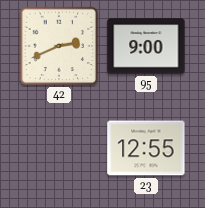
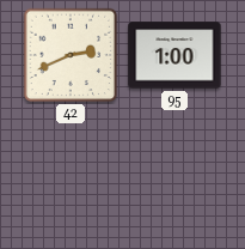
95: 9:00 -> 1:00
23: 12:55 -> none
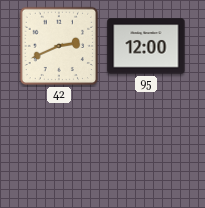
95: 1:00 -> 12:00
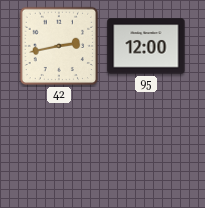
42: 2:41 -> 2:43
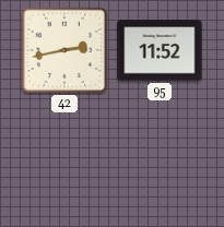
95: 12:00 -> 11:52
